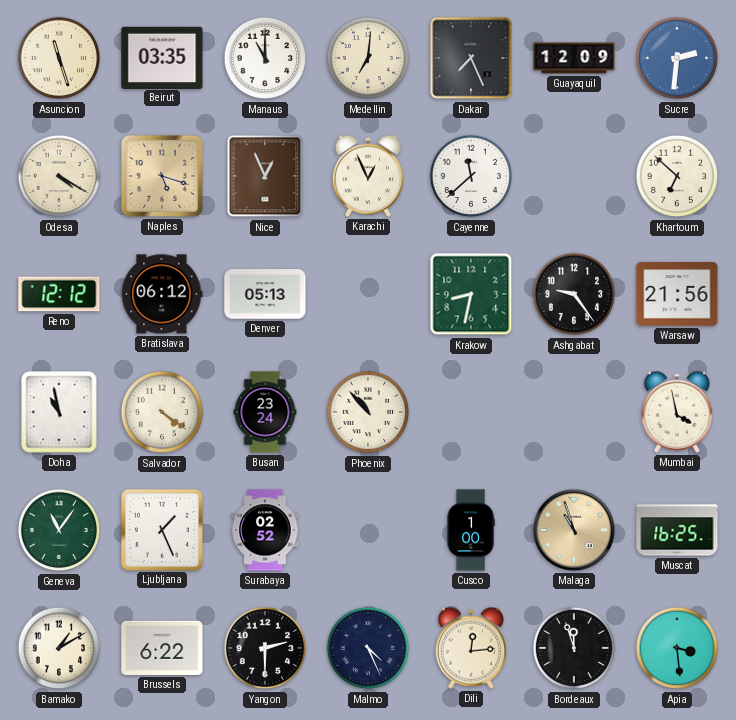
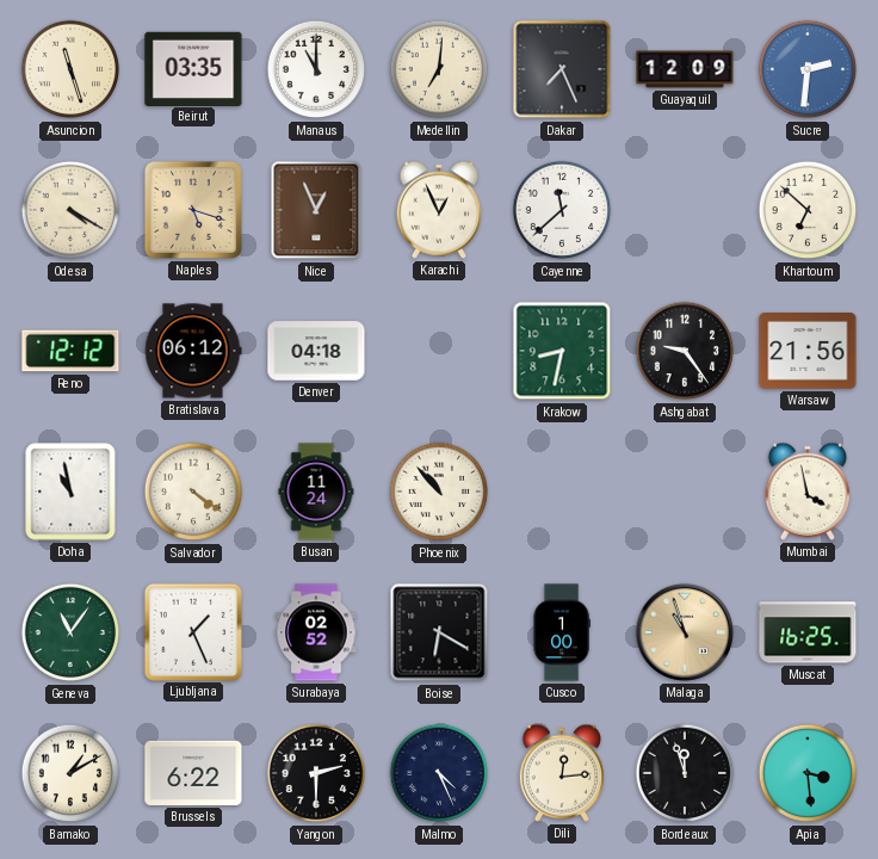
Denver: 05:13 -> 04:18
Busan: 23:24 -> 11:24
Boise: none -> 6:20
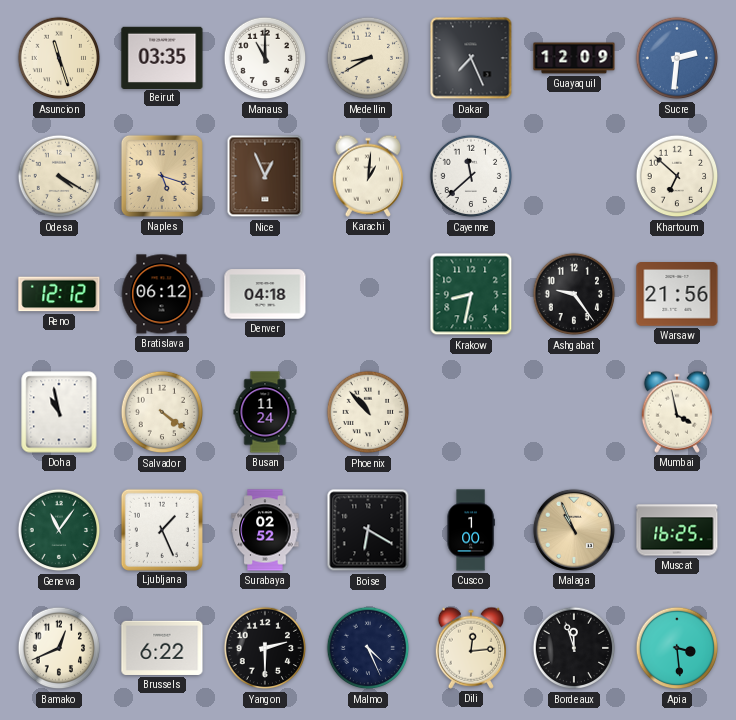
Medellin: 7:01 -> 8:40
Karachi: 12:56 -> 1:01
Malaga: 10:57 -> 10:56
Bamako: 1:10 -> 12:41
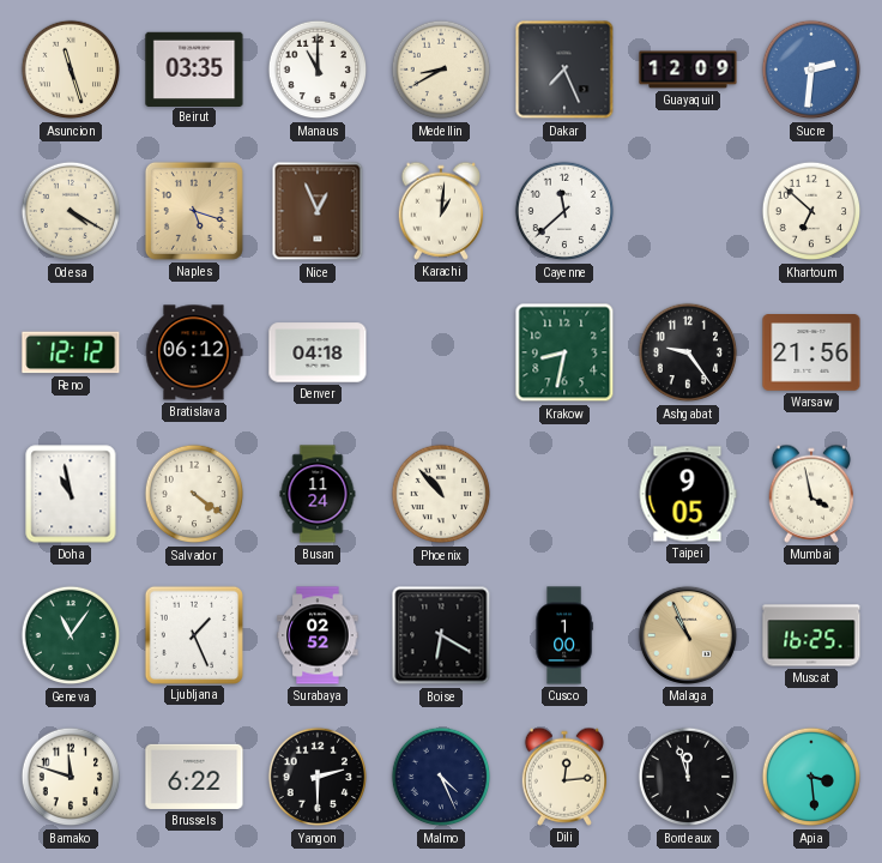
Taipei: none -> 9:05
Bamako: 12:41 -> 11:48
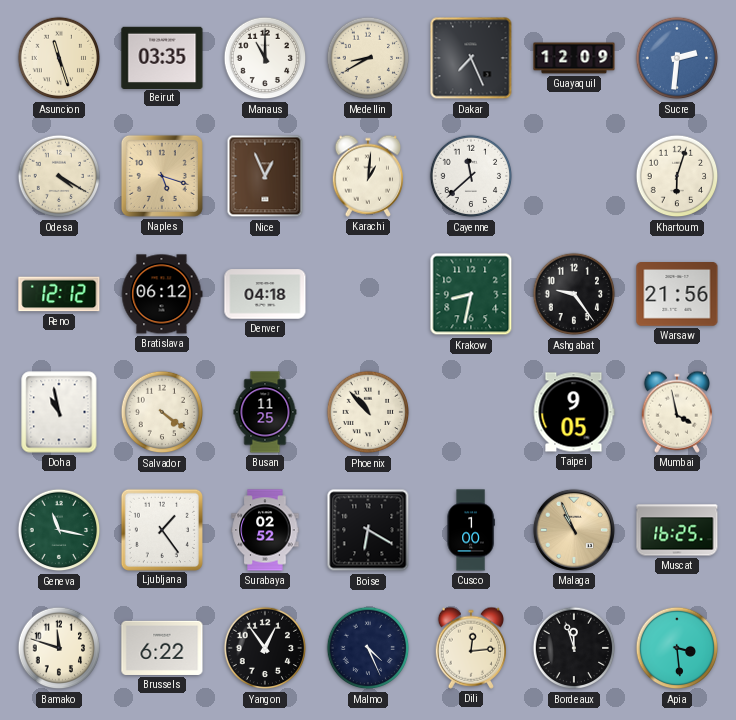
Khartoum: 6:52 -> 6:03
Busan: 11:24 -> 11:25
Geneva: 11:06 -> 11:17
Ljubljana: 1:26 -> 1:24
Yangon: 2:30 -> 12:54
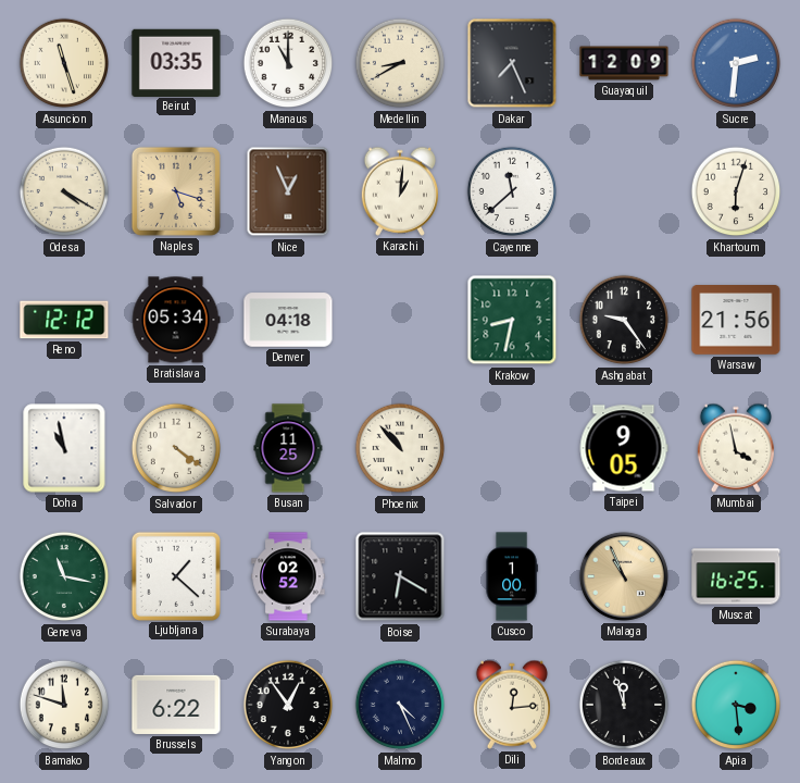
Bratislava: 06:12 -> 05:34
Ljubljana: 1:24 -> 1:22
